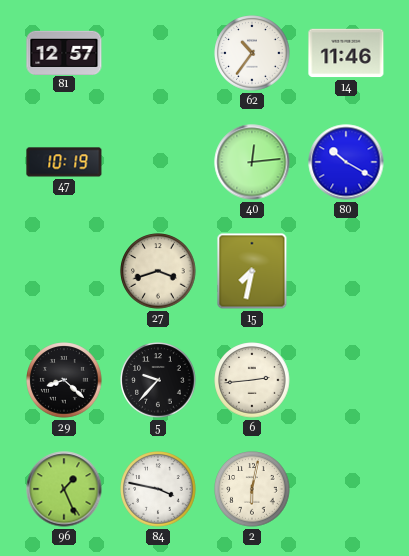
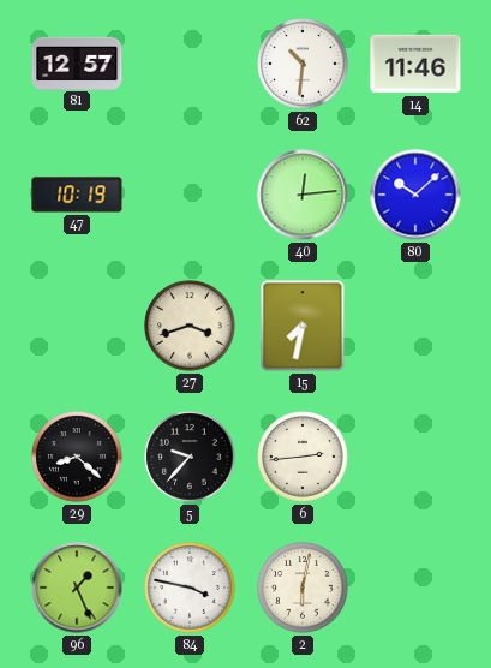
62: 10:36 -> 10:31
80: 10:20 -> 10:08
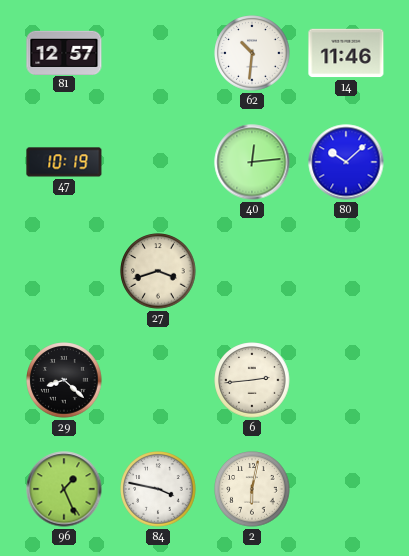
15: 7:32 -> none
5: 9:37 -> none
